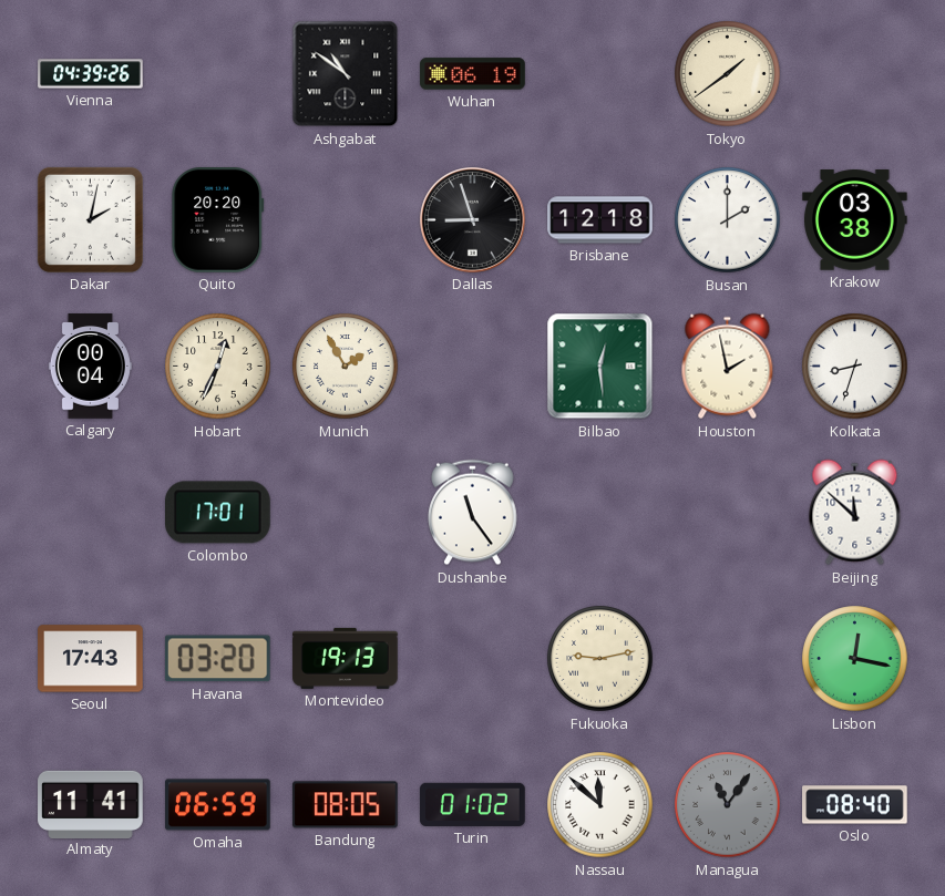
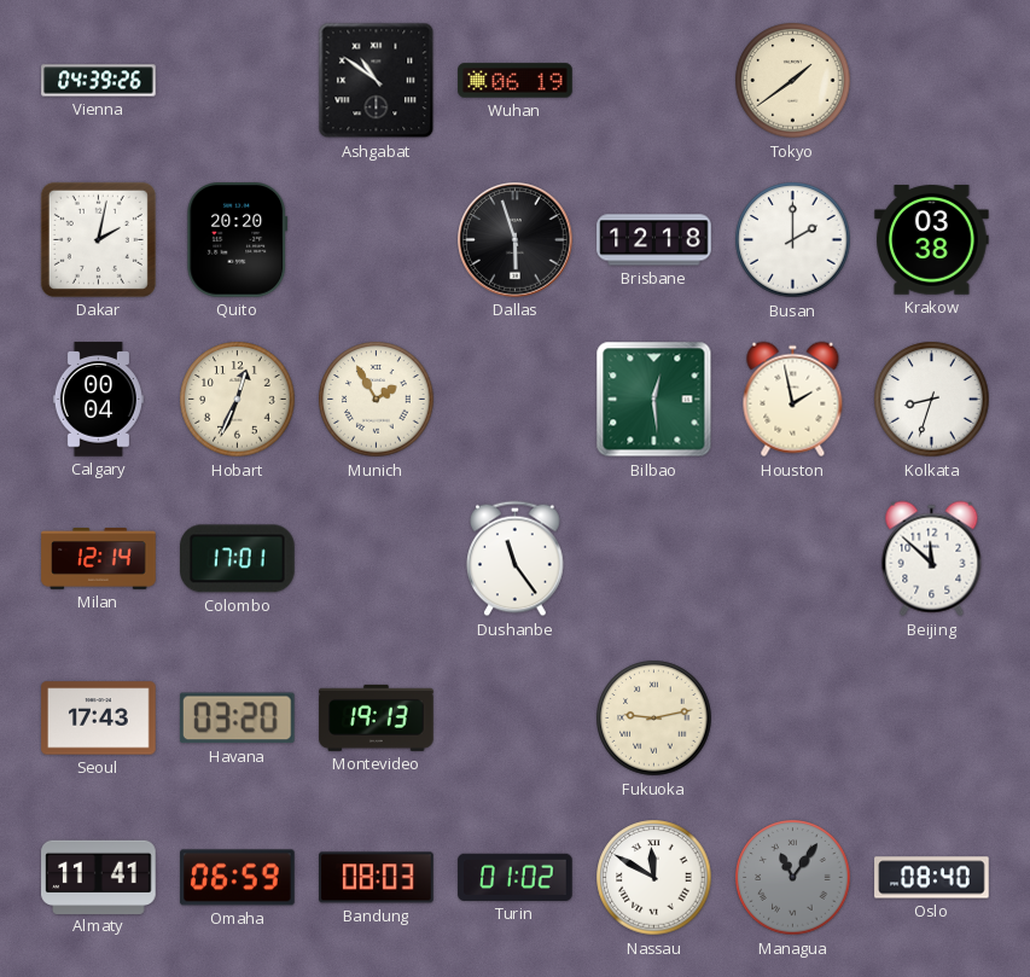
Dallas: 8:57 -> 5:57
Milan: none -> 12:14
Lisbon: 12:17 -> none
Bandung: 08:05 -> 08:03
Nassau: 11:52 -> 11:50
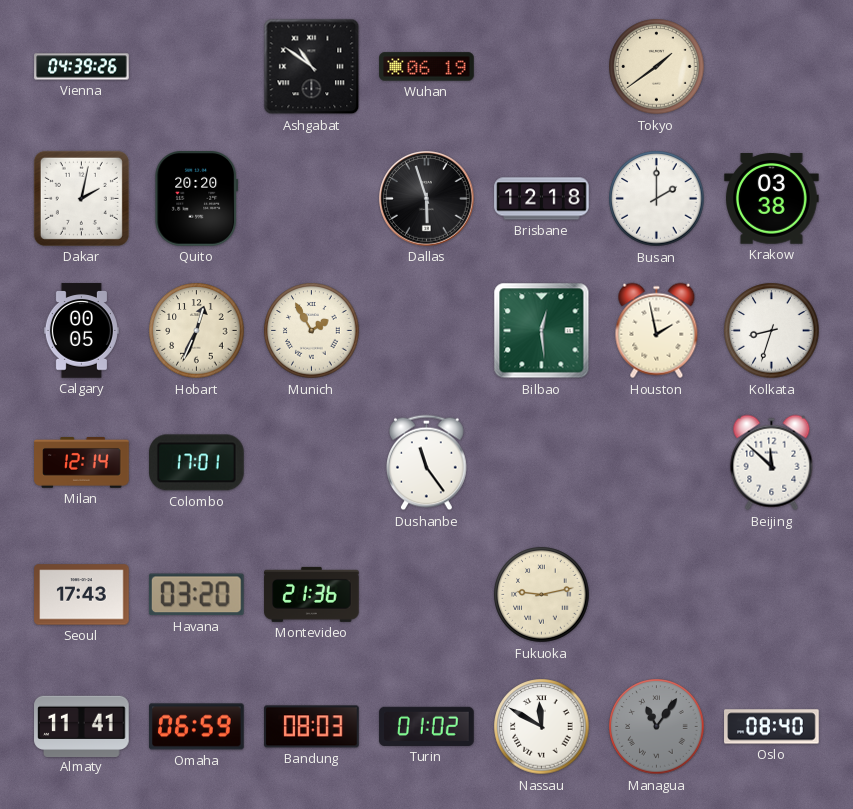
Calgary: 00:04 -> 00:05
Montevideo: 19:13 -> 21:36
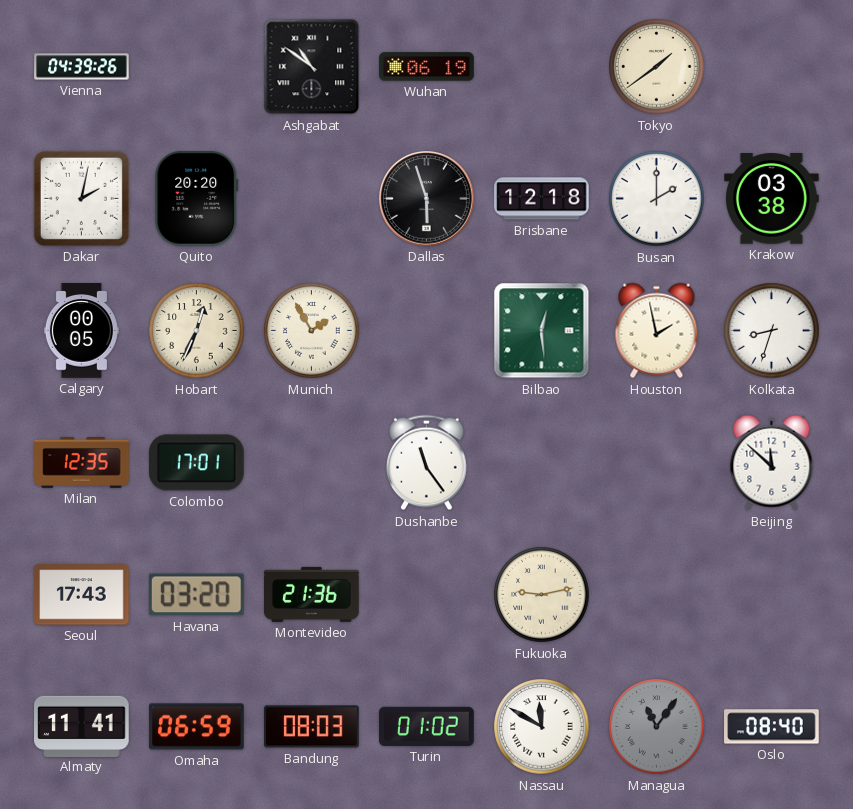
Milan: 12:14 -> 12:35
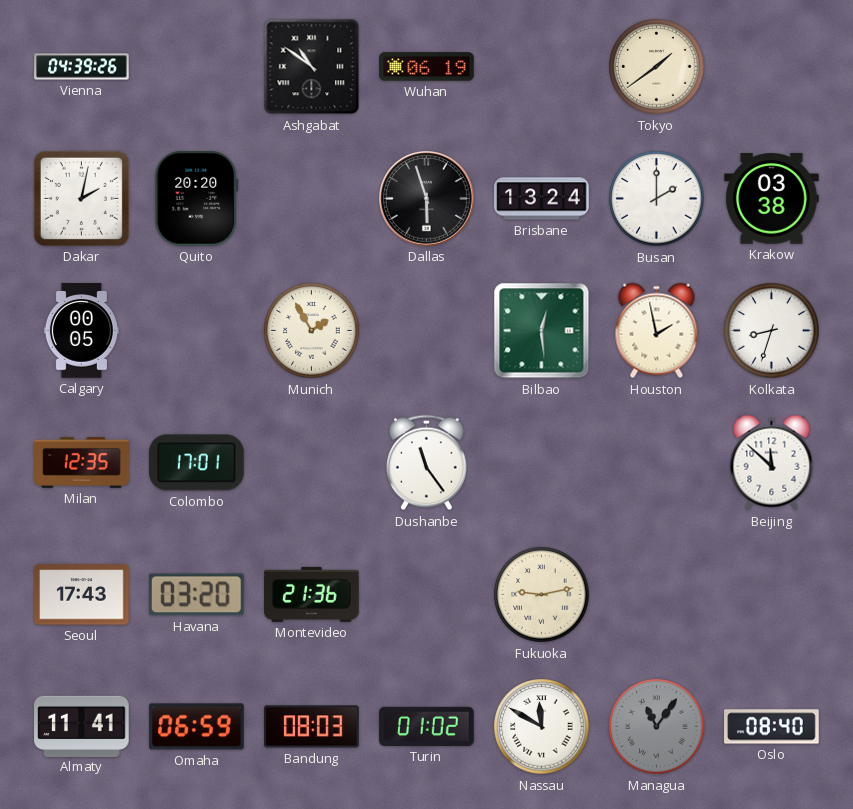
Brisbane: 12:18 -> 13:24
Hobart: 12:34 -> none
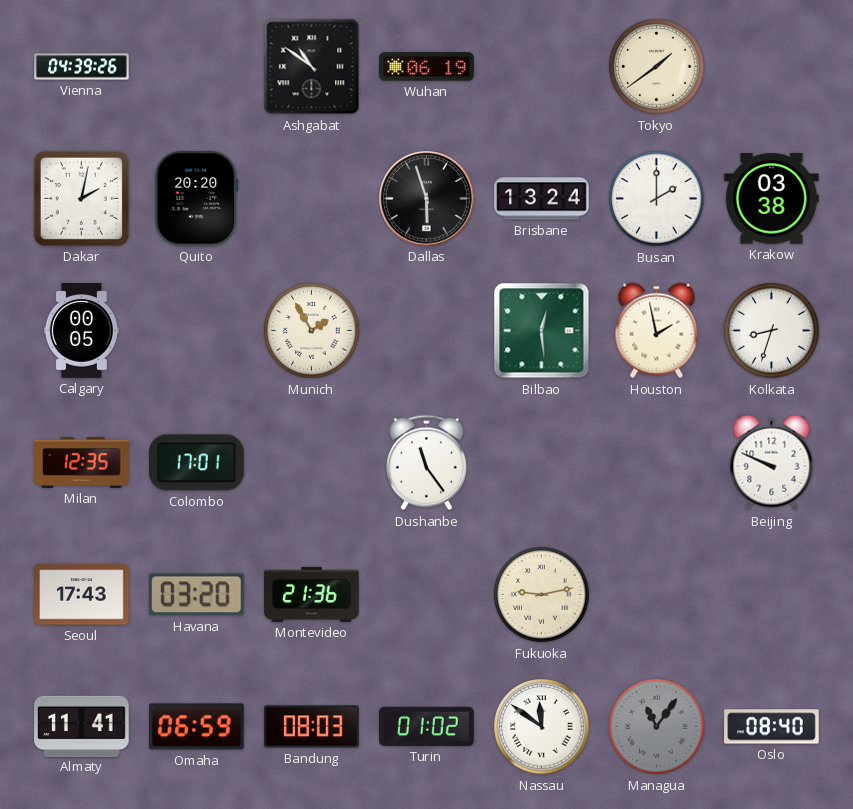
Beijing: 11:52 -> 9:49
Nassau: 11:50 -> 11:51
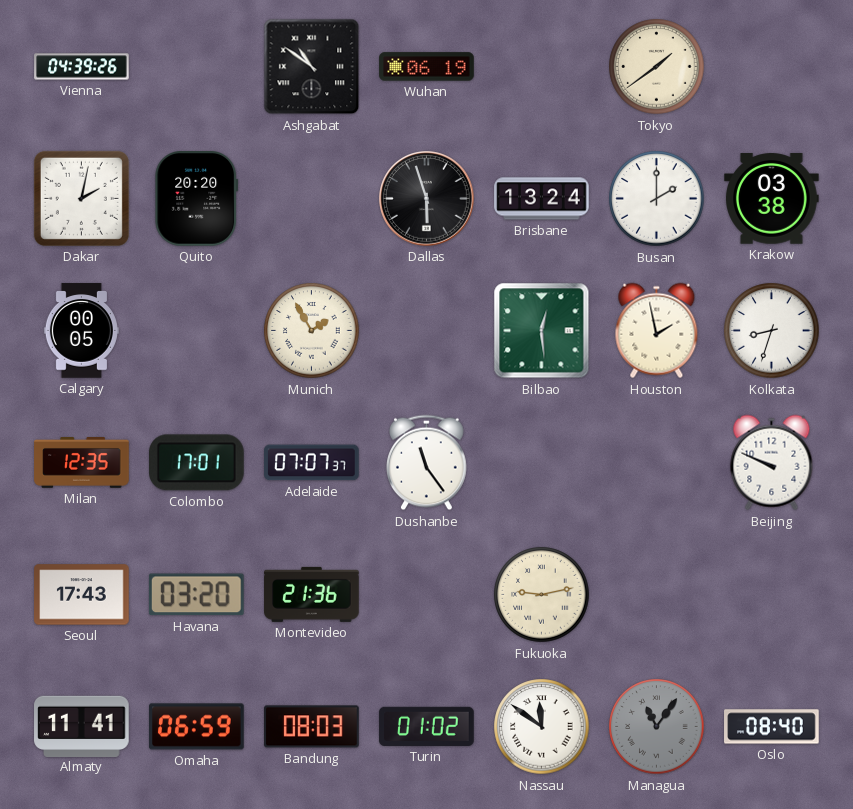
Adelaide: none -> 07:07
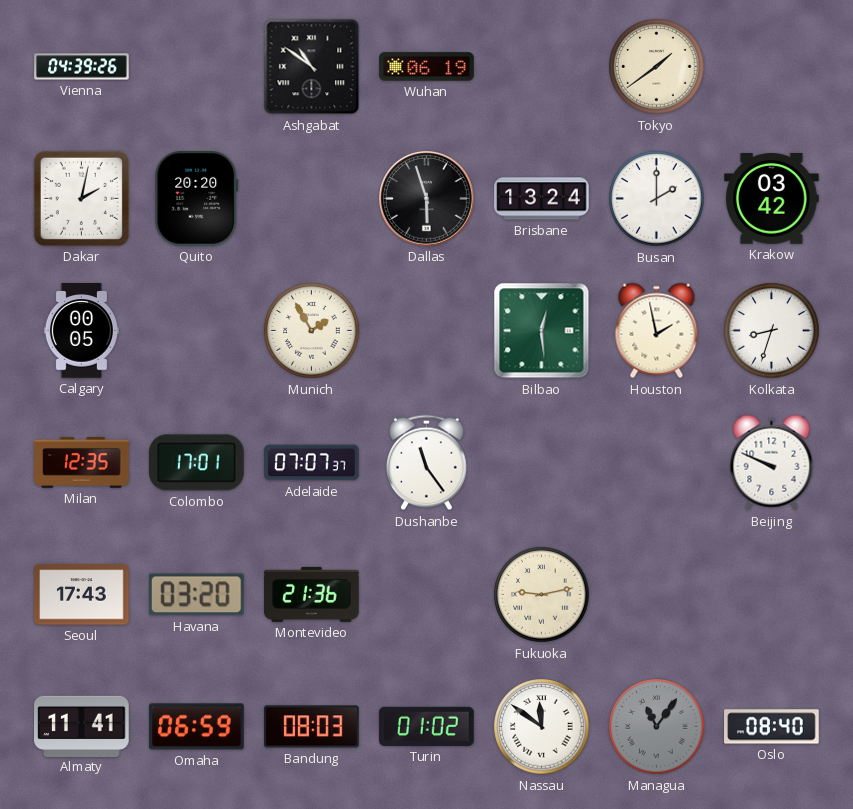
Krakow: 03:38 -> 03:42
